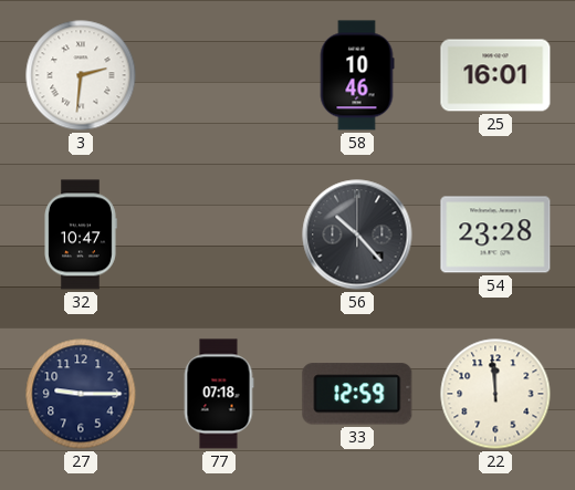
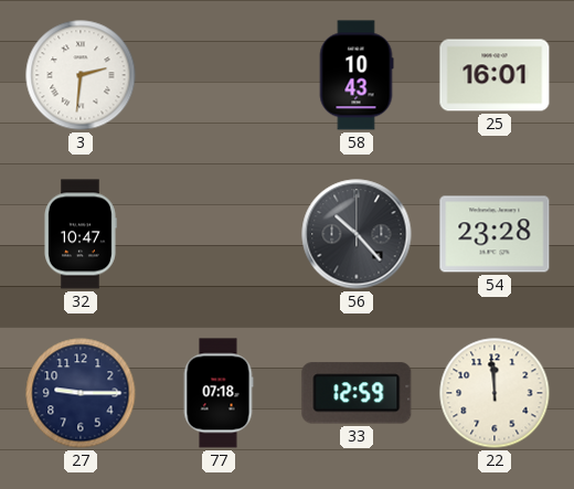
58: 10:46 -> 10:43
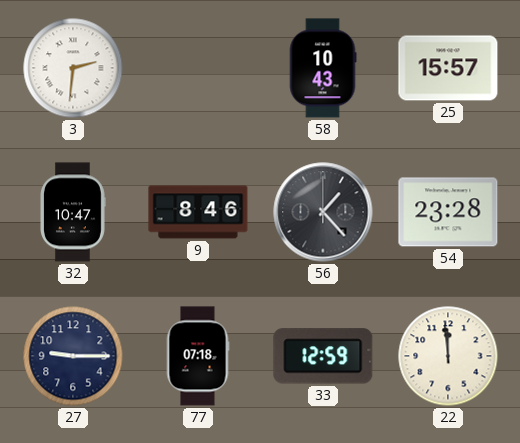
25: 16:01 -> 15:57
9: none -> 8:46
56: 10:23 -> 1:23
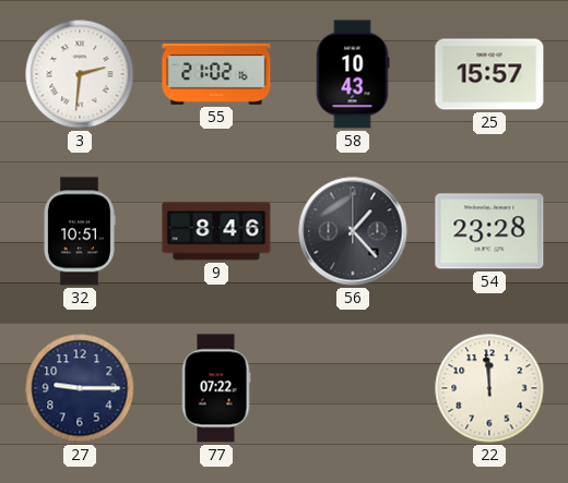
55: none -> 21:02
32: 10:47 -> 10:51
77: 07:18 -> 07:22
33: 12:59 -> none
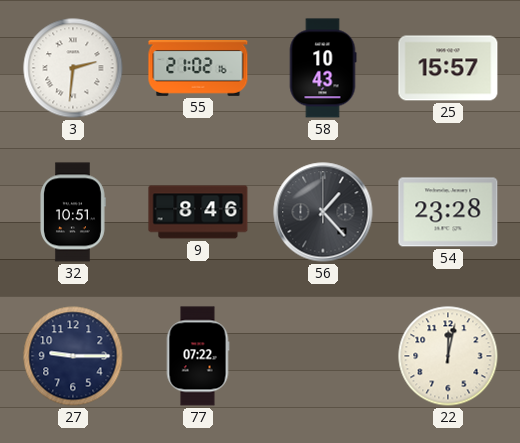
22: 11:59 -> 12:02
